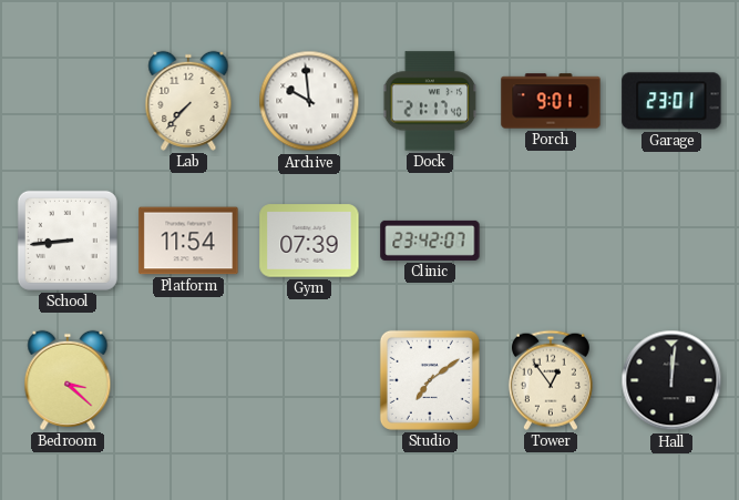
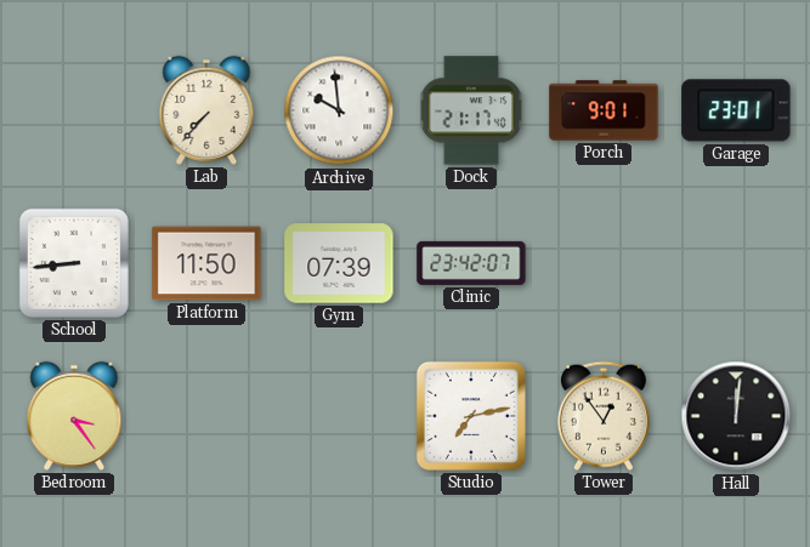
Platform: 11:54 -> 11:50
Bedroom: 3:22 -> 3:24
Studio: 7:09 -> 7:13
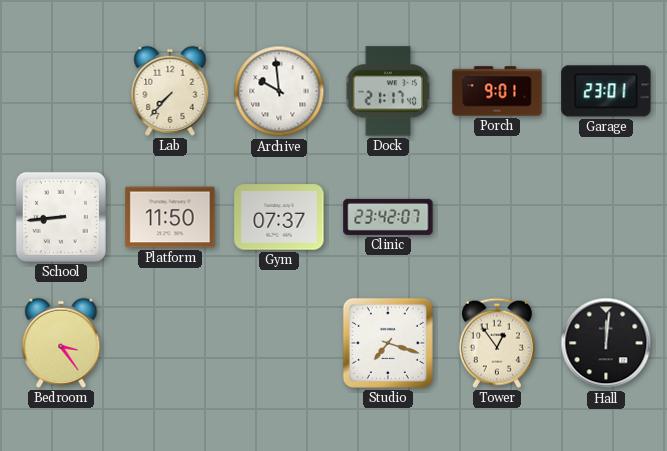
Gym: 07:39 -> 07:37
Studio: 7:13 -> 7:18
